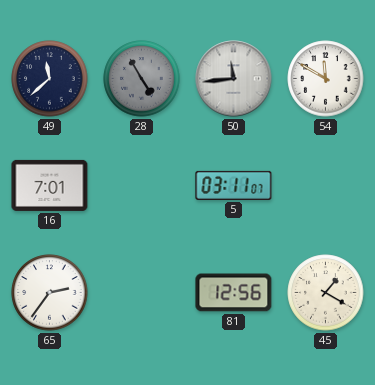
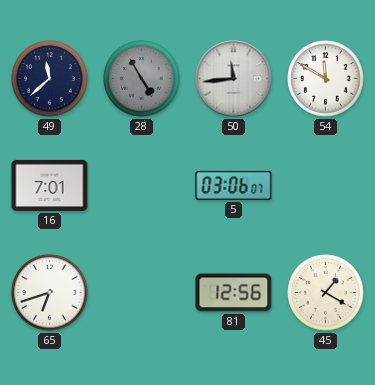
5: 03:11 -> 03:06
65: 2:36 -> 6:42
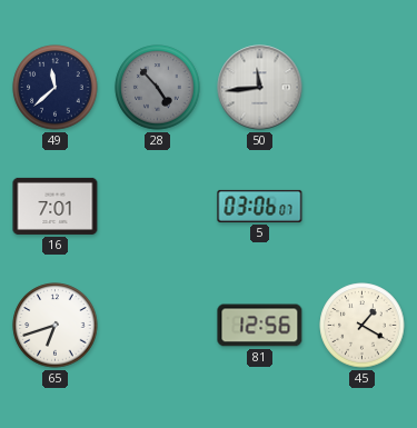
28: 4:55 -> 4:53
54: 11:50 -> none
